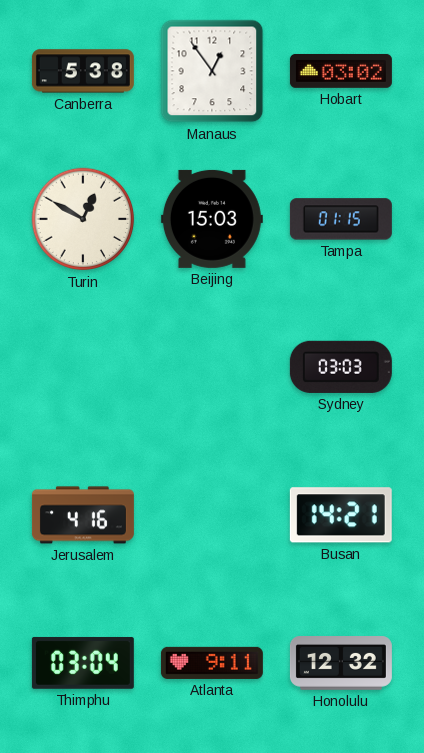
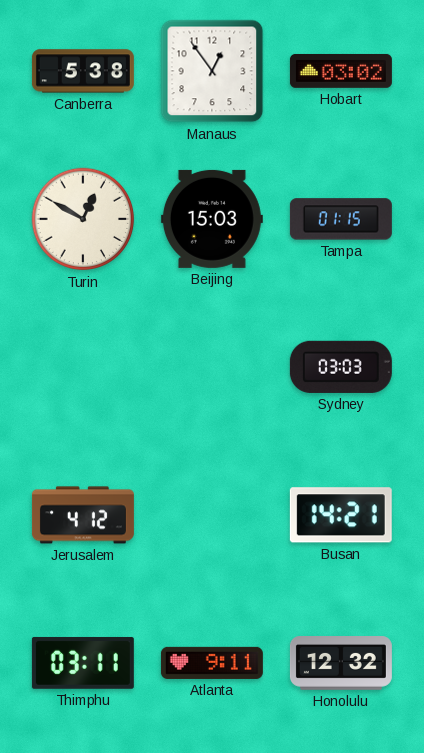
Jerusalem: 4:16 -> 4:12
Thimphu: 03:04 -> 03:11
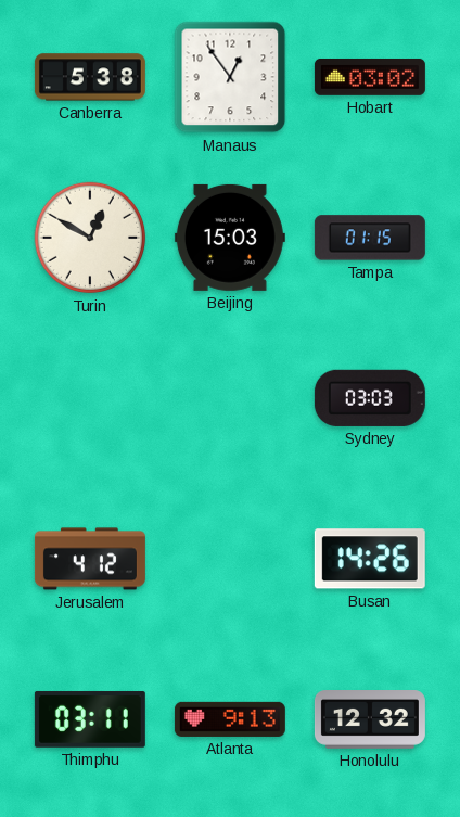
Busan: 14:21 -> 14:26
Atlanta: 9:11 -> 9:13
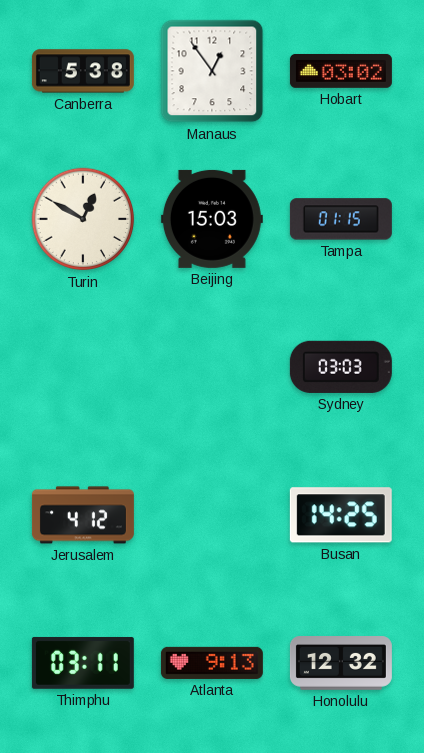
Busan: 14:26 -> 14:25
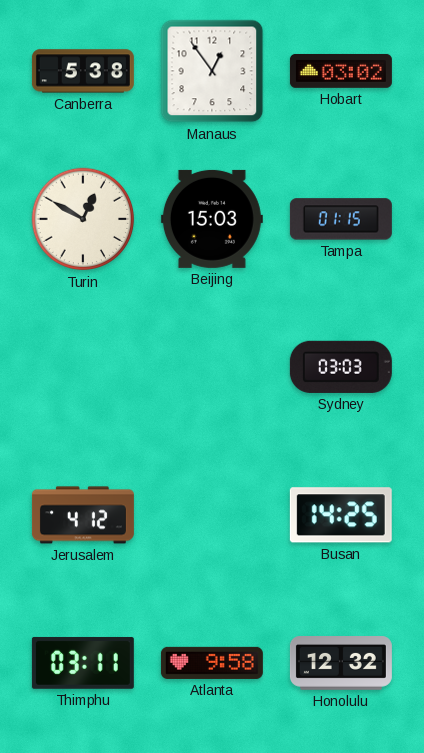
Atlanta: 9:13 -> 9:58
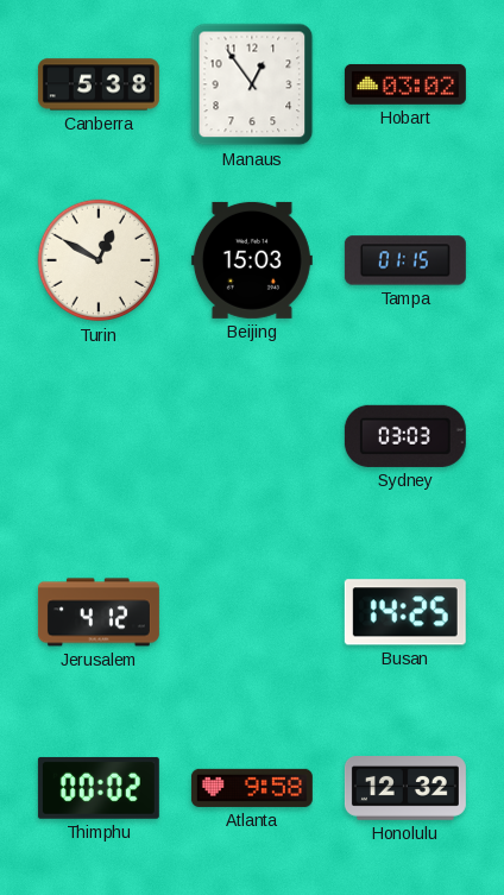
Thimphu: 03:11 -> 00:02
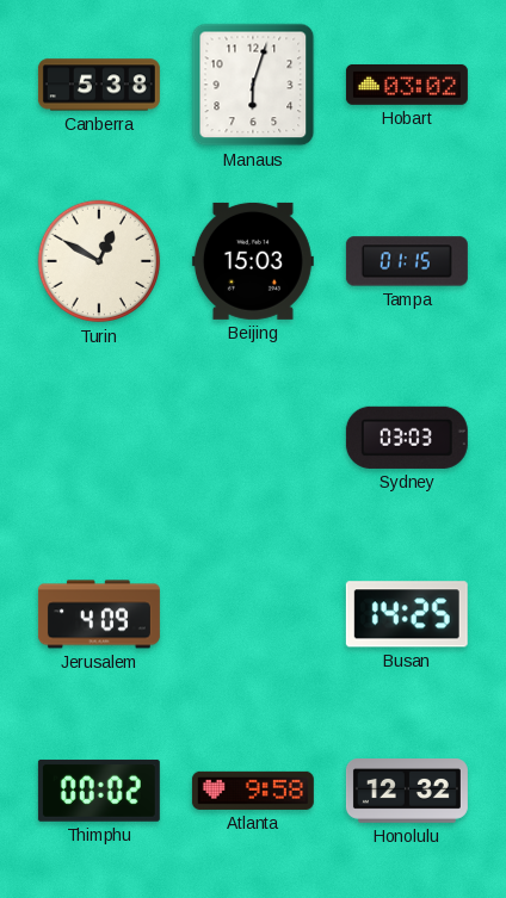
Manaus: 12:54 -> 6:03
Jerusalem: 4:12 -> 4:09
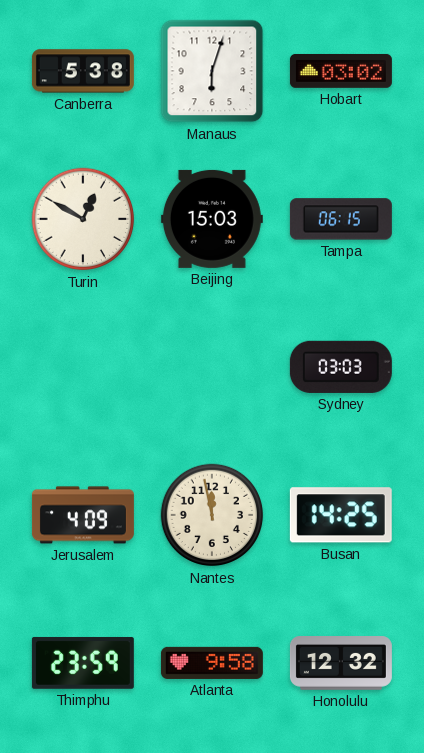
Tampa: 01:15 -> 06:15
Nantes: none -> 11:58
Thimphu: 00:02 -> 23:59
